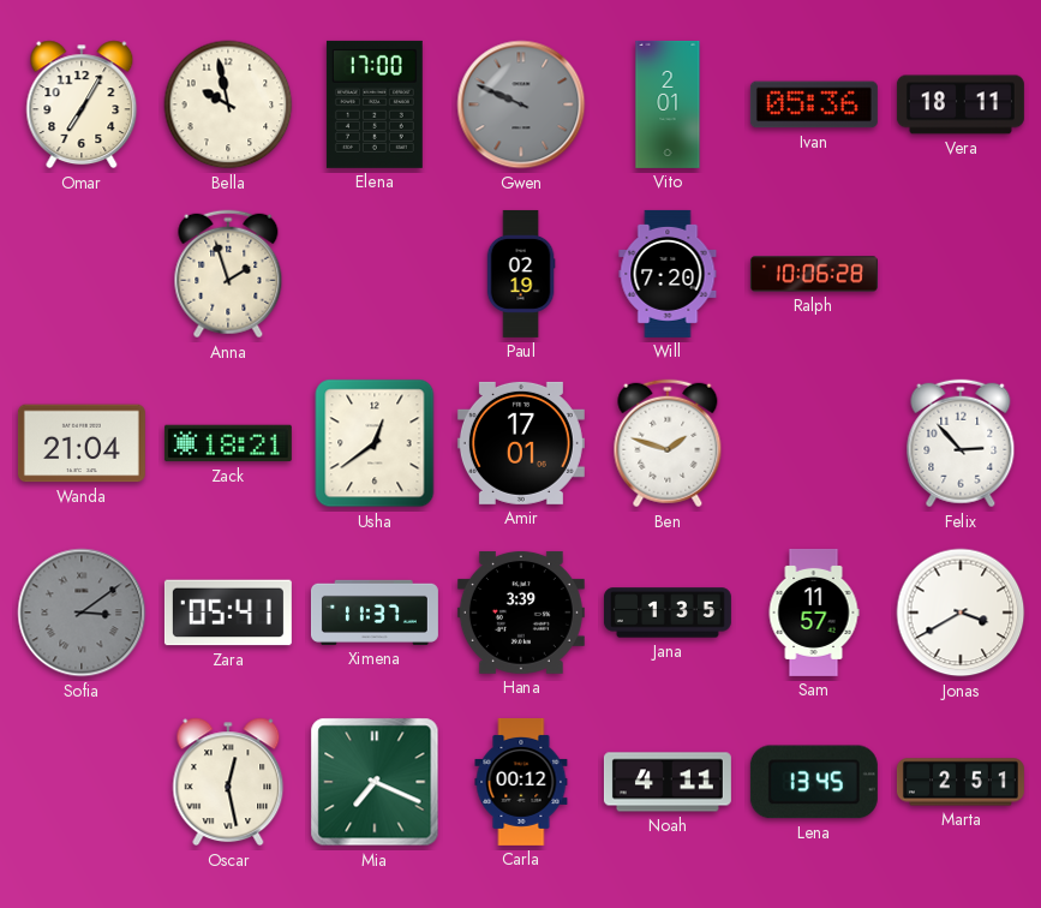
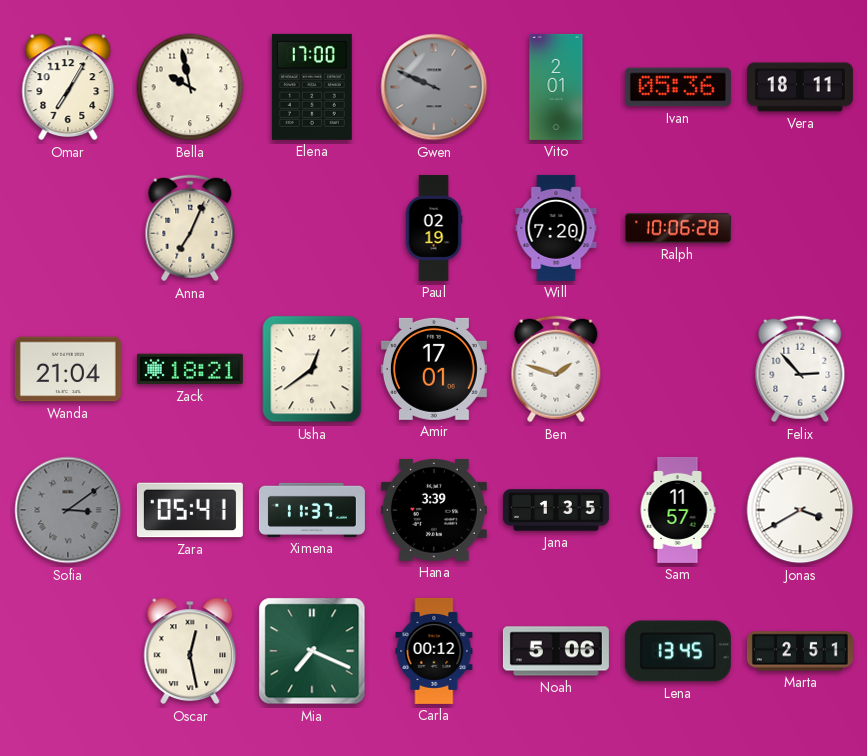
Anna: 1:57 -> 7:04
Noah: 4:11 -> 5:06
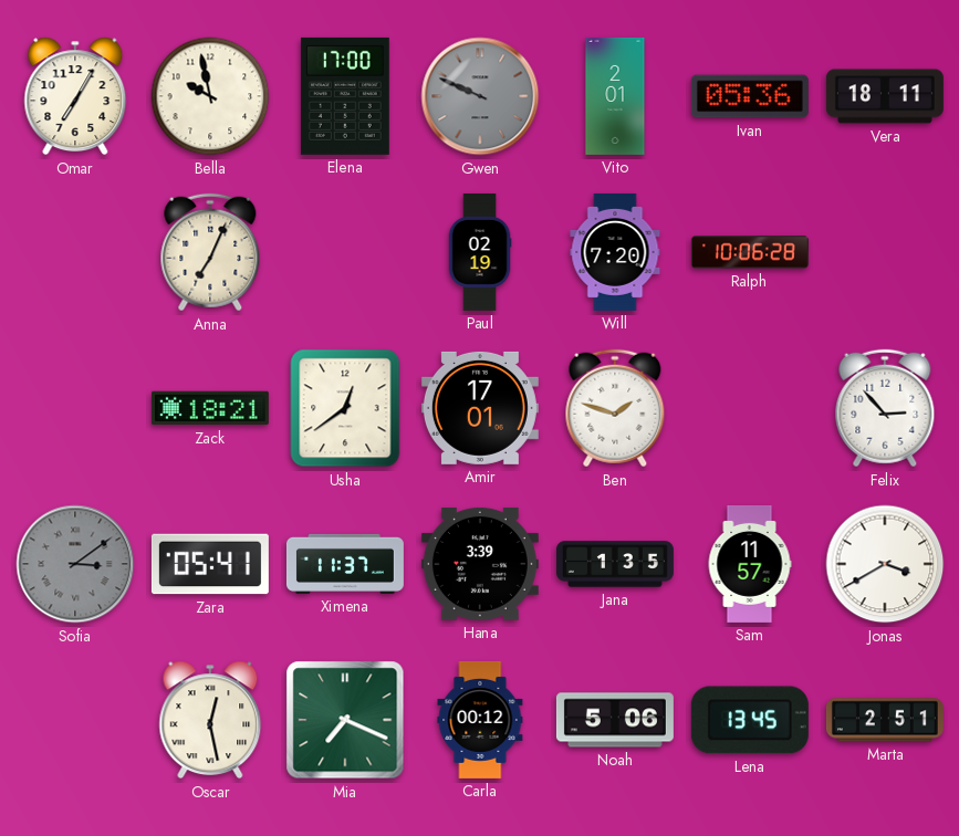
Wanda: 21:04 -> none
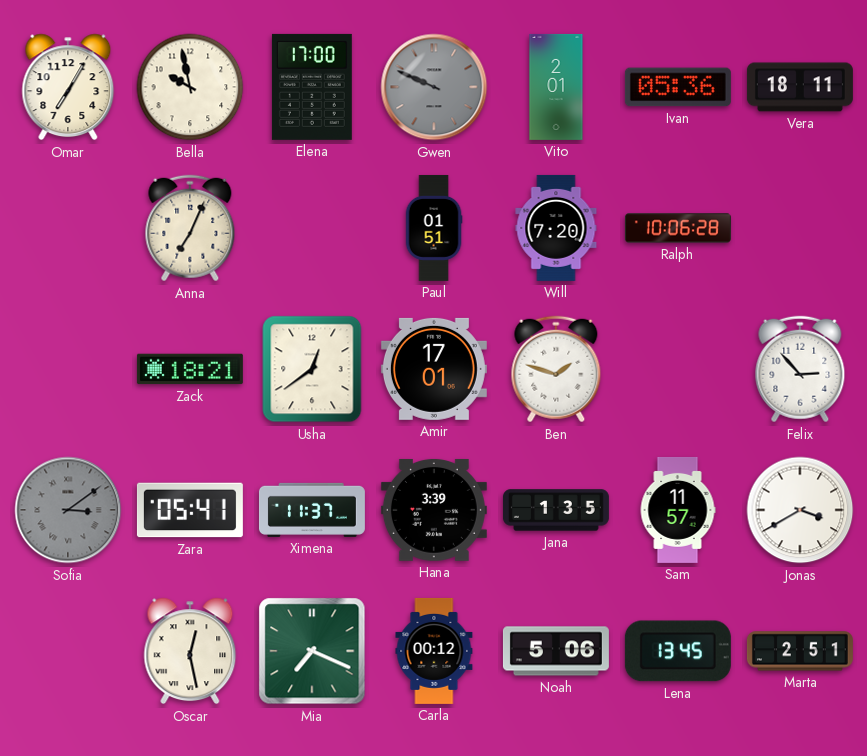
Paul: 02:19 -> 01:51
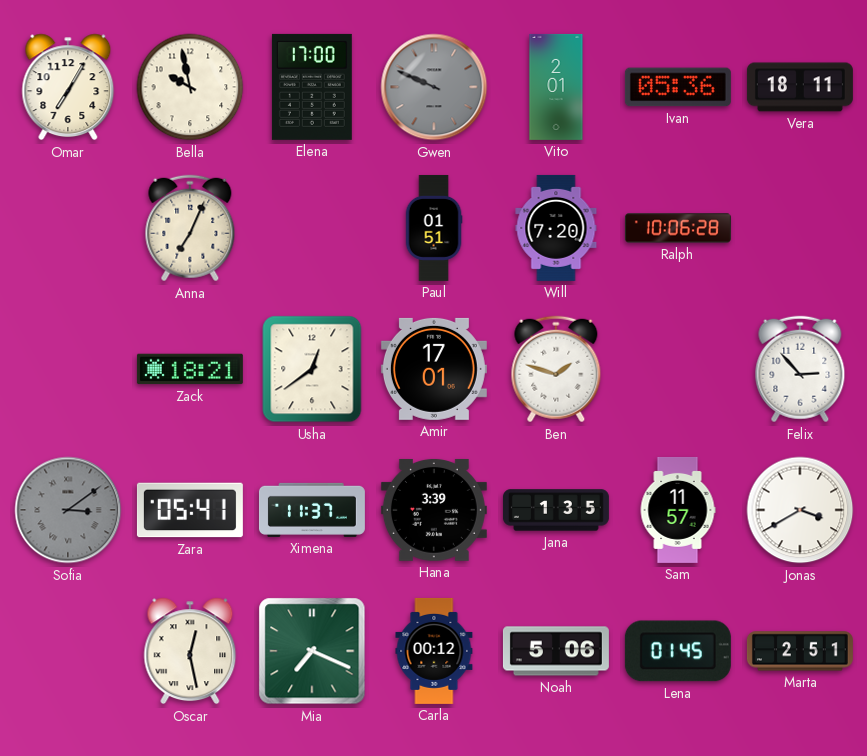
Lena: 13:45 -> 01:45
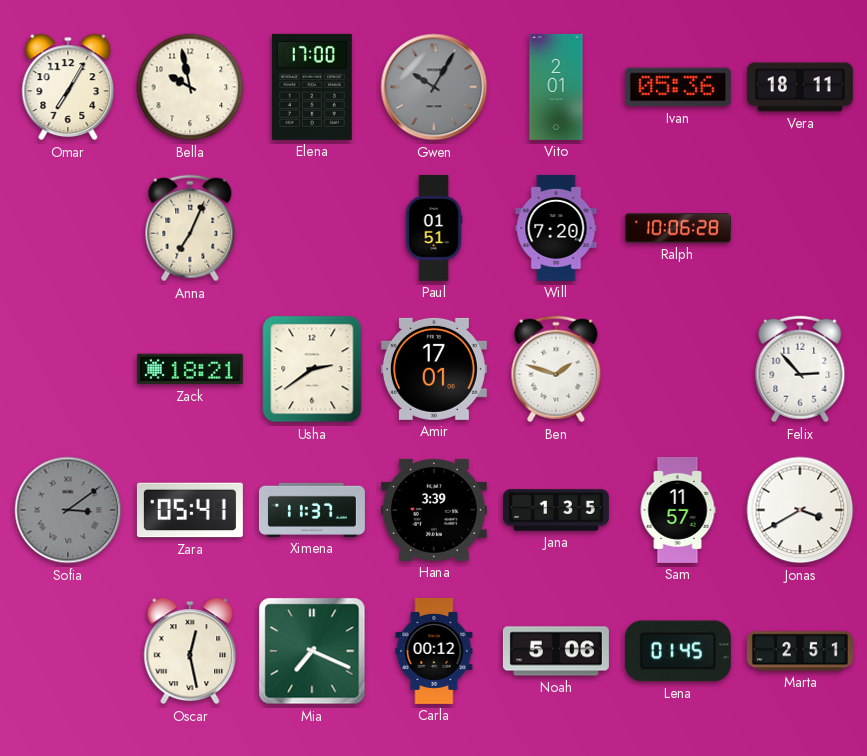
Gwen: 9:49 -> 10:05
Usha: 12:39 -> 2:39
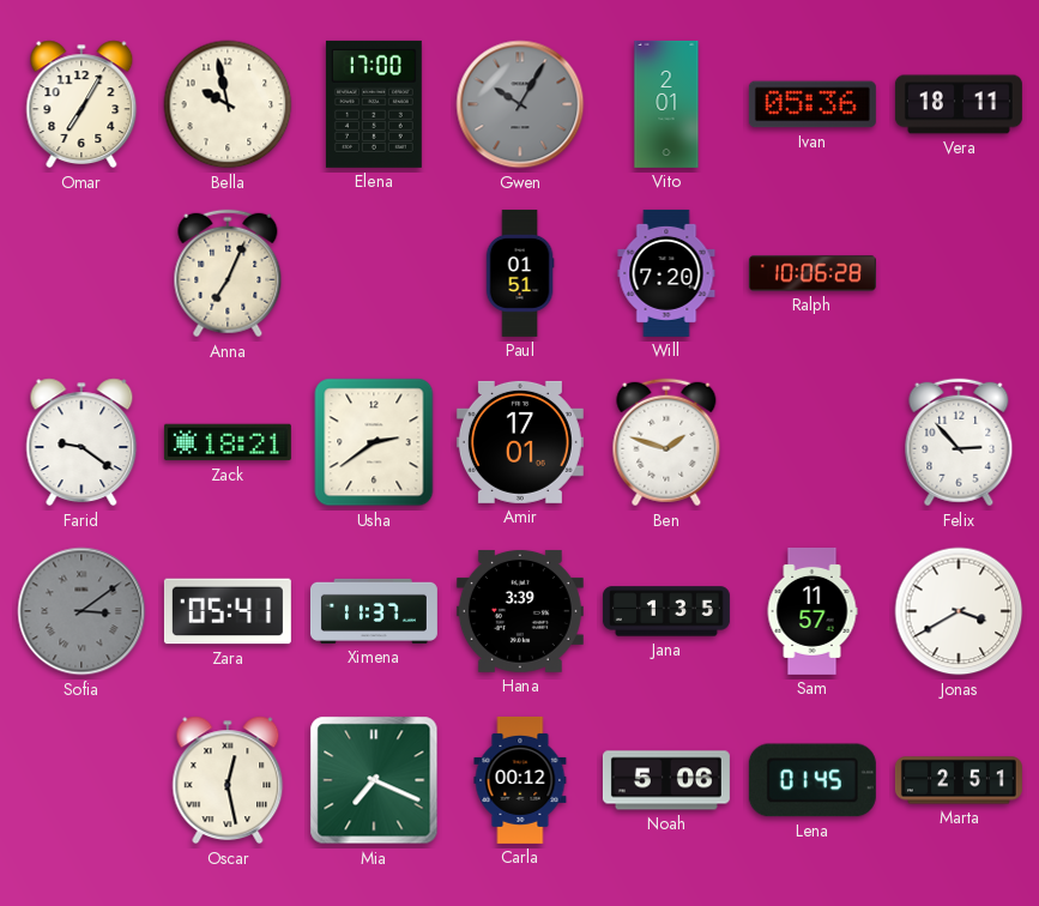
Farid: none -> 9:21
